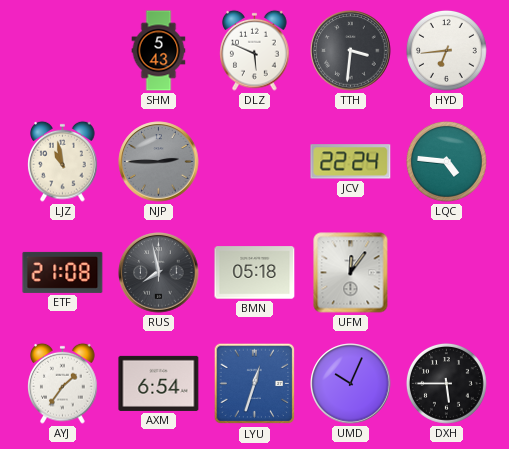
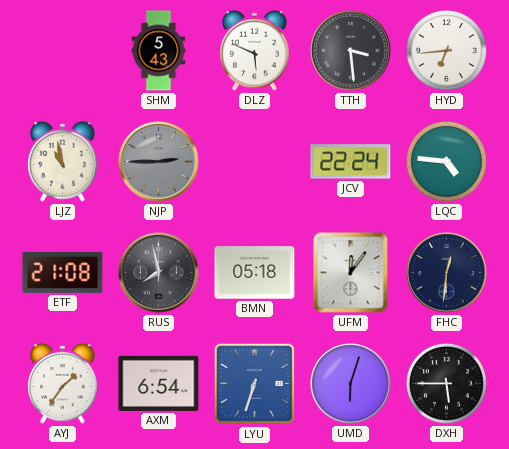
TTH: 3:31 -> 3:29
FHC: none -> 12:31
LYU: 12:33 -> 6:33
UMD: 10:04 -> 6:03
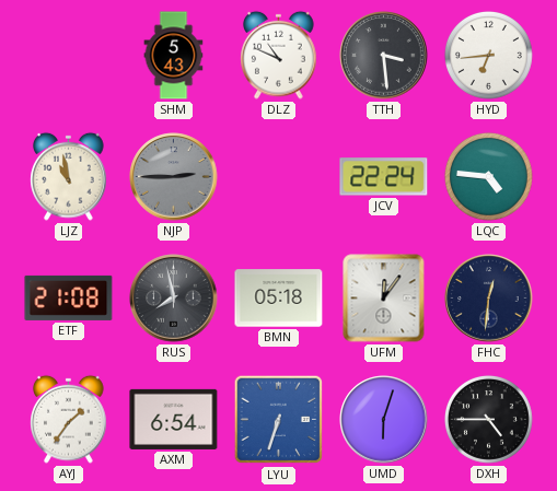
DLZ: 5:49 -> 10:49
DXH: 5:45 -> 4:45
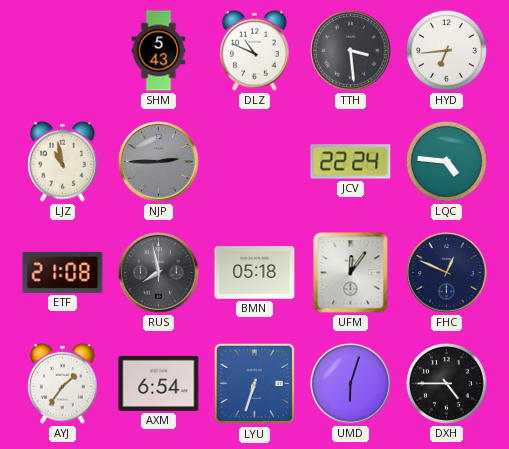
FHC: 12:31 -> 12:49
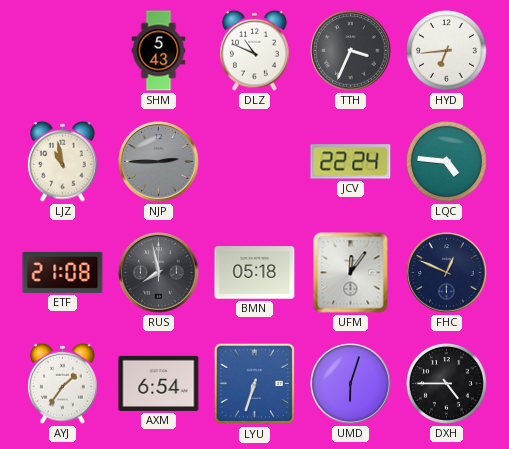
TTH: 3:29 -> 3:34
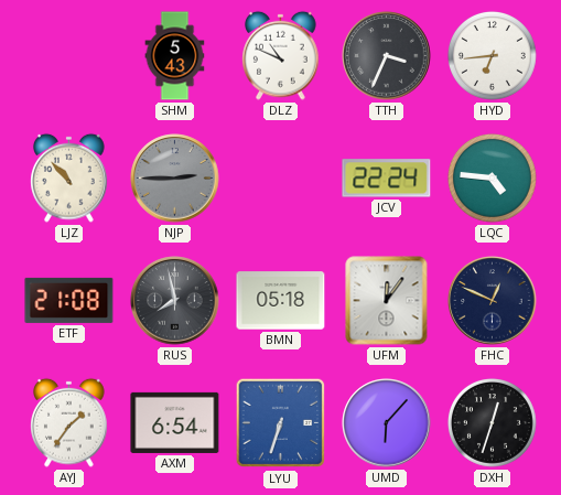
LJZ: 10:58 -> 10:53
UMD: 6:03 -> 6:07
DXH: 4:45 -> 12:33
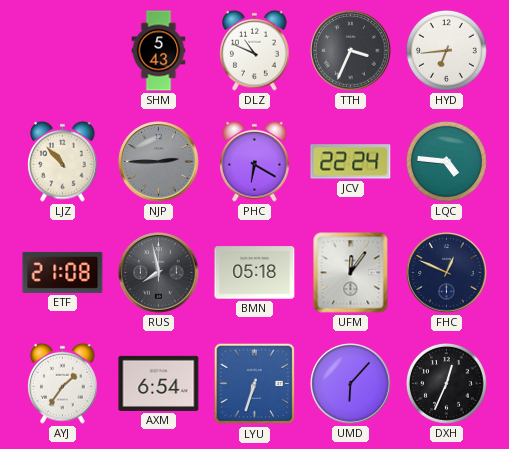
PHC: none -> 6:20
DXH: 12:33 -> 12:34
